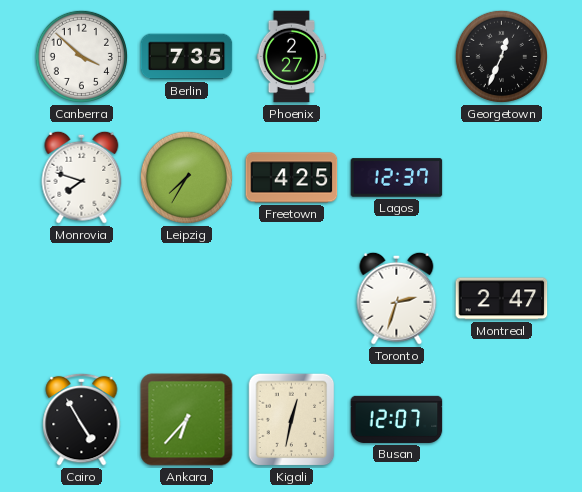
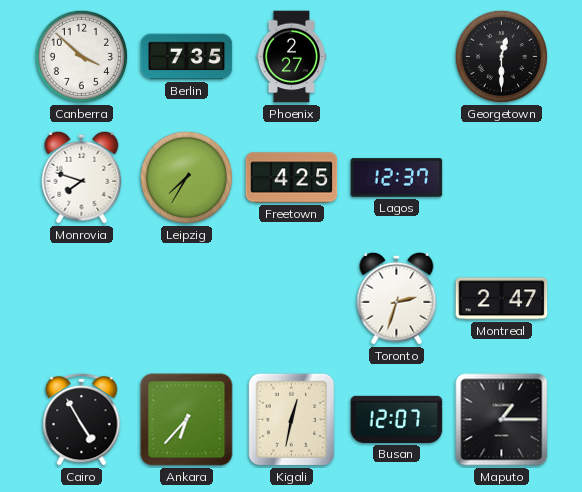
Georgetown: 12:34 -> 12:30
Maputo: none -> 1:15
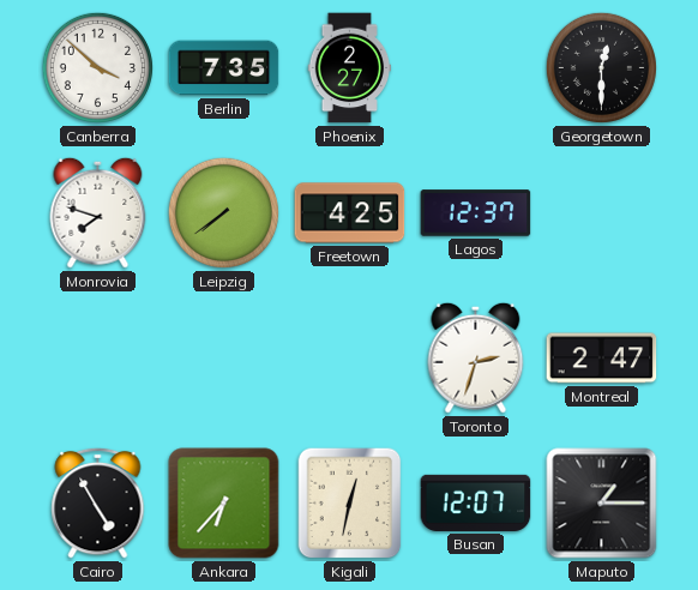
Leipzig: 7:35 -> 7:39
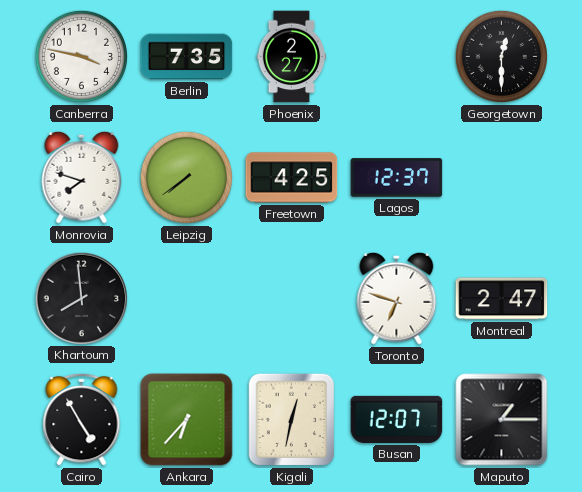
Canberra: 3:52 -> 3:47
Khartoum: none -> 7:59
Toronto: 2:33 -> 6:48
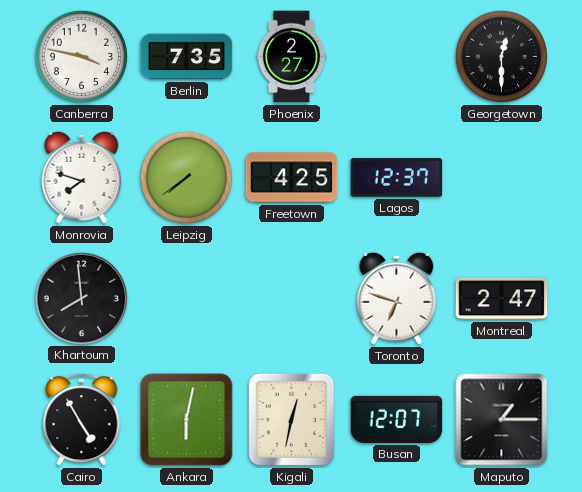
Ankara: 6:37 -> 6:02
